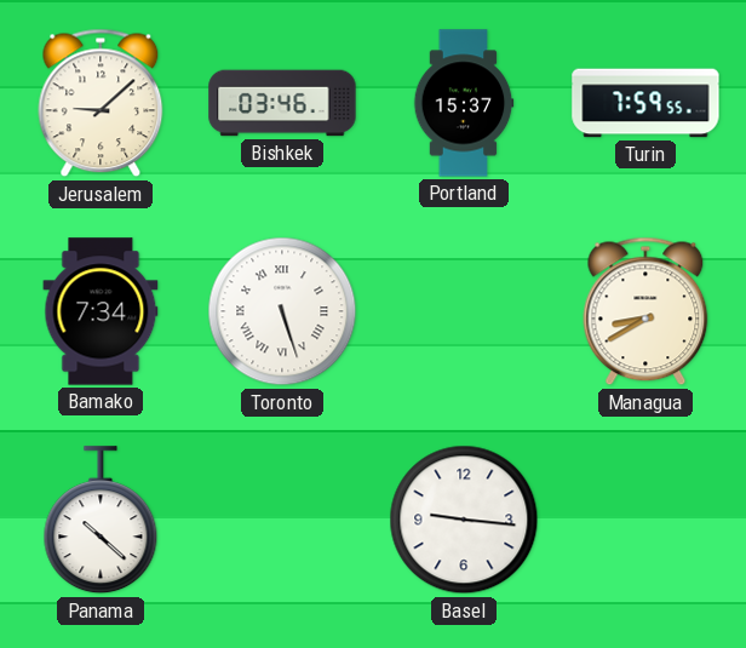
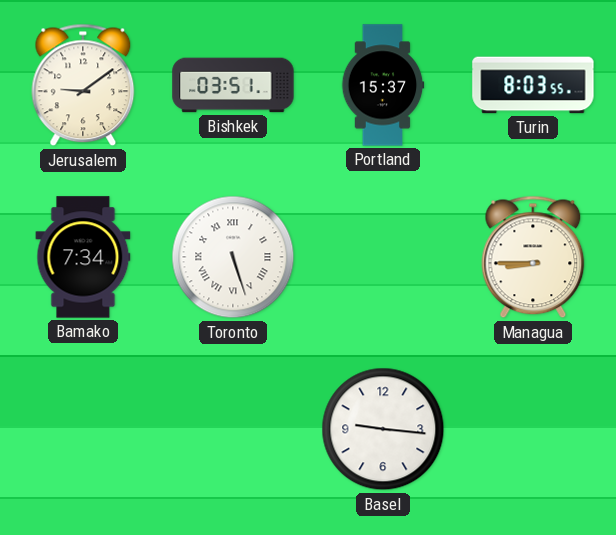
Jerusalem: 9:08 -> 9:09
Bishkek: 03:46 -> 03:51
Turin: 7:59 -> 8:03
Managua: 8:40 -> 8:45
Panama: 10:22 -> none
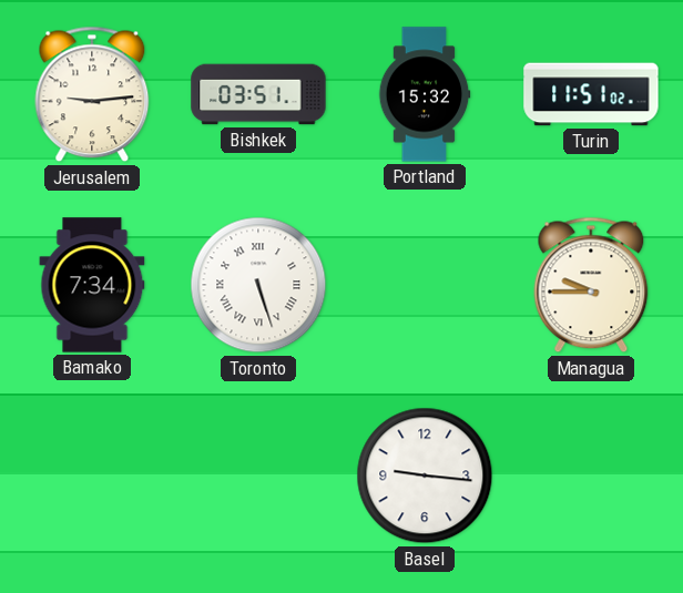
Jerusalem: 9:09 -> 9:14
Portland: 15:37 -> 15:32
Turin: 8:03 -> 11:51
Managua: 8:45 -> 9:45
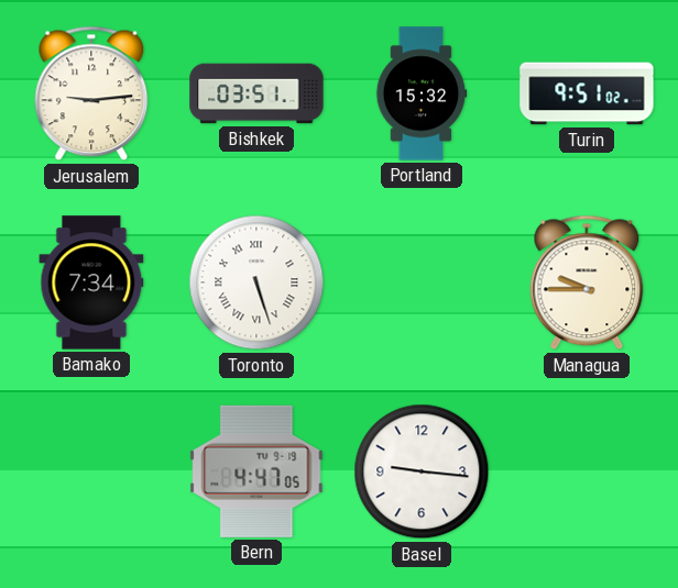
Turin: 11:51 -> 9:51
Bern: none -> 4:47
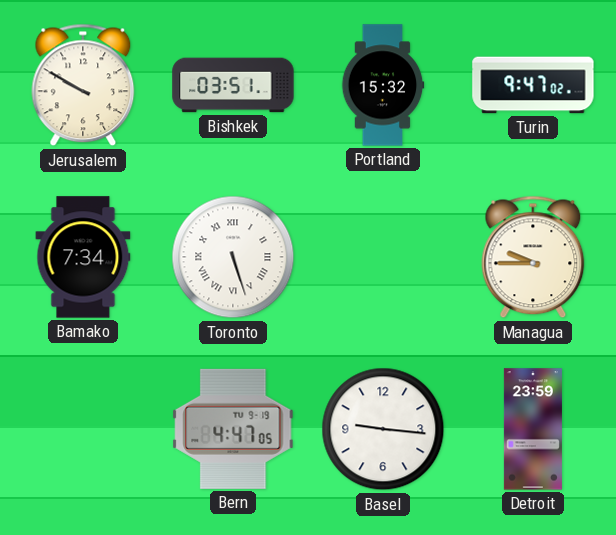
Jerusalem: 9:14 -> 9:50
Turin: 9:51 -> 9:47
Detroit: none -> 23:59
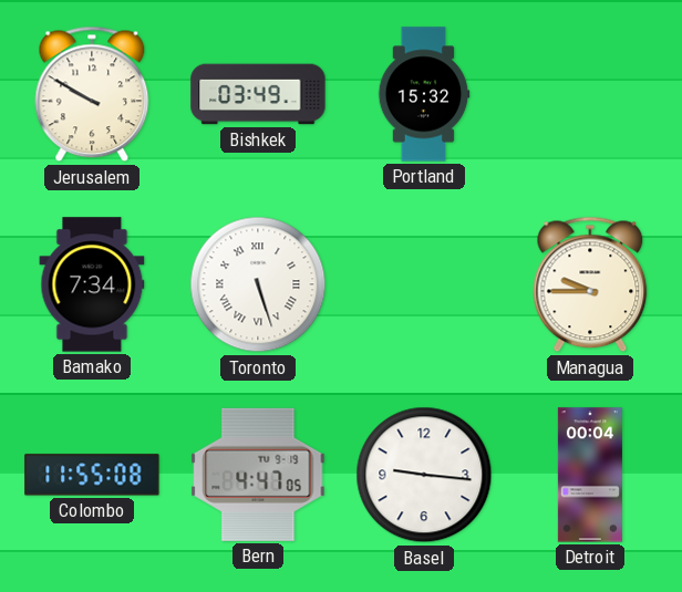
Bishkek: 03:51 -> 03:49
Turin: 9:47 -> none
Colombo: none -> 11:55
Detroit: 23:59 -> 00:04
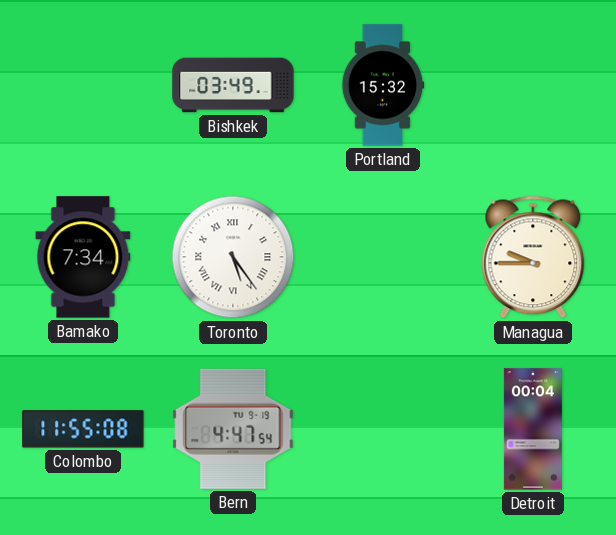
Jerusalem: 9:50 -> none
Toronto: 5:27 -> 5:24
Bern: 4:47:05 -> 4:47:54
Basel: 9:16 -> none
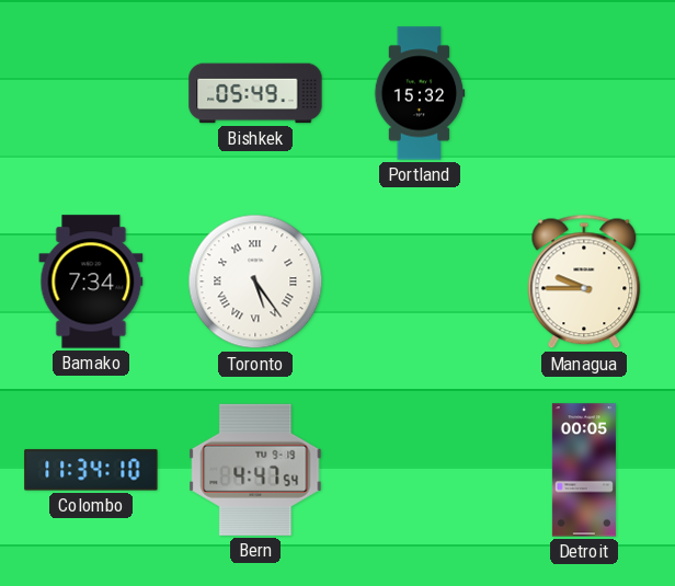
Bishkek: 03:49 -> 05:49
Colombo: 11:55 -> 11:34
Detroit: 00:04 -> 00:05
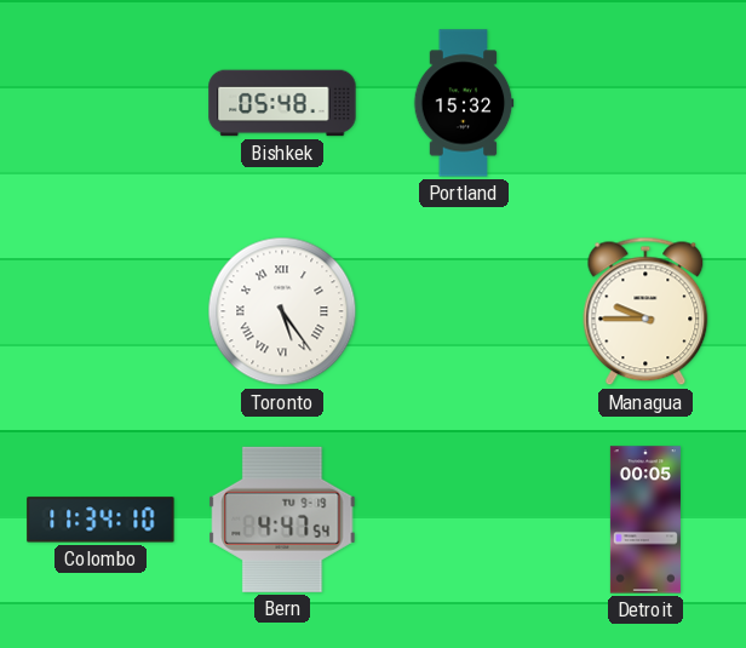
Bishkek: 05:49 -> 05:48
Bamako: 7:34 -> none
